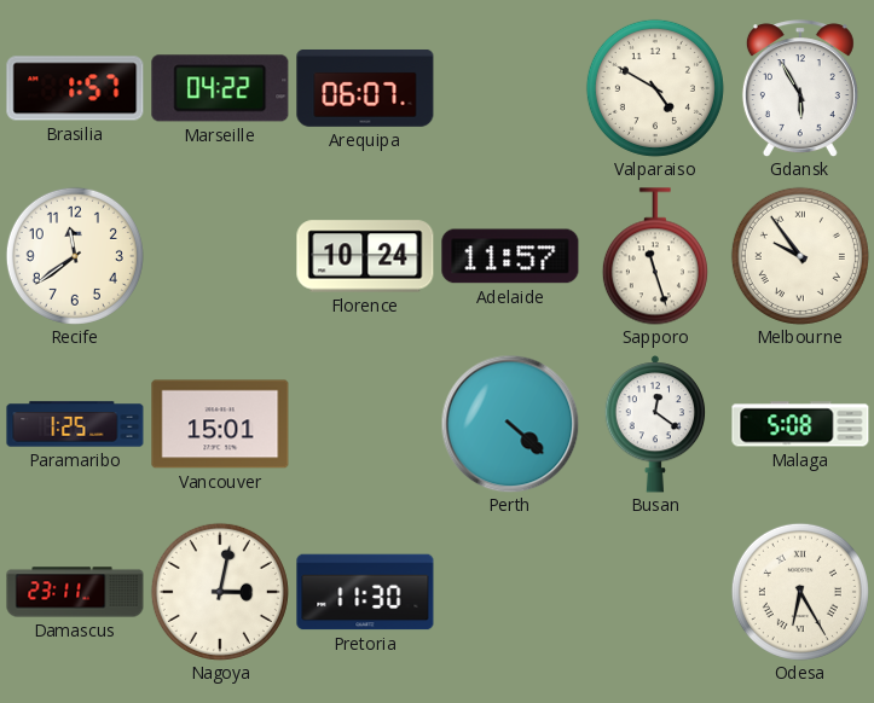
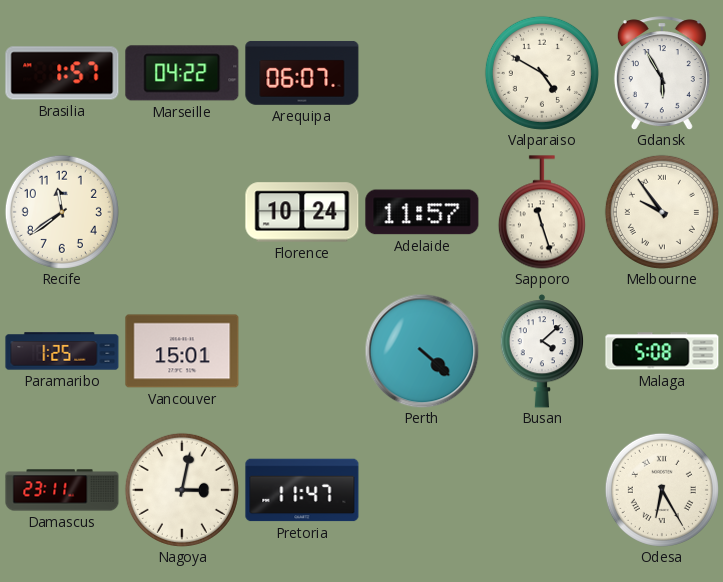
Busan: 12:21 -> 4:08
Pretoria: 11:30 -> 11:47
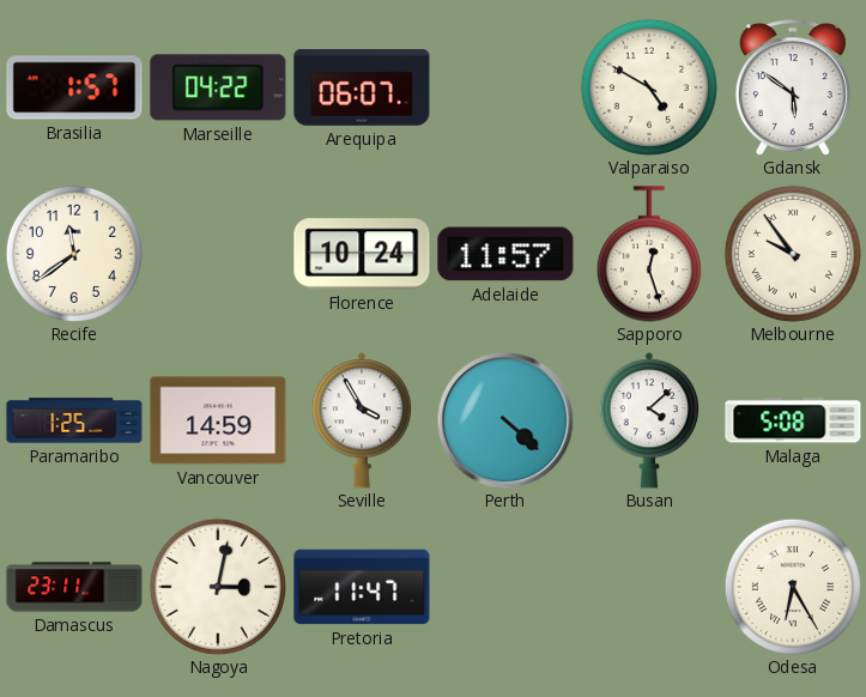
Gdansk: 5:55 -> 5:51
Sapporo: 11:27 -> 12:27
Vancouver: 15:01 -> 14:59
Seville: none -> 3:55
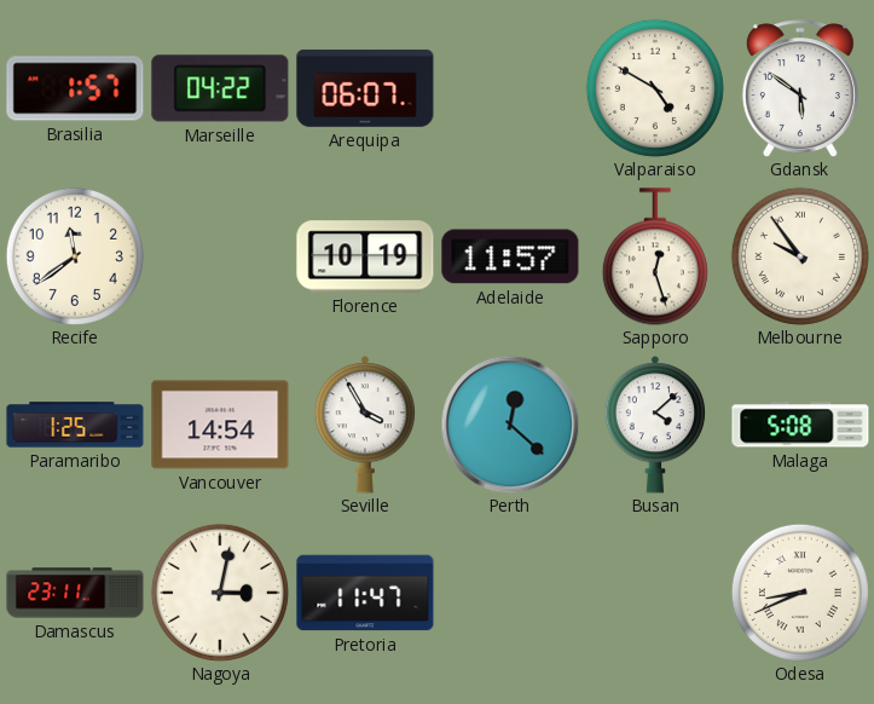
Florence: 10:24 -> 10:19
Vancouver: 14:59 -> 14:54
Perth: 4:22 -> 12:22
Odesa: 6:25 -> 8:41
